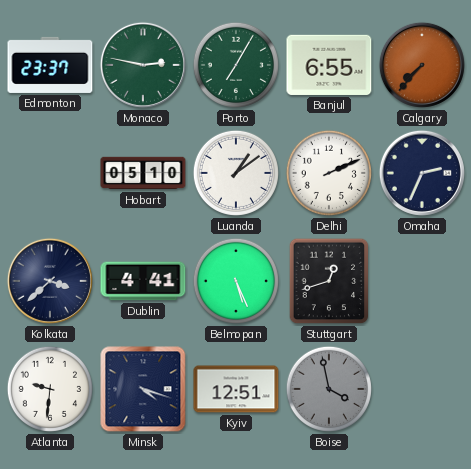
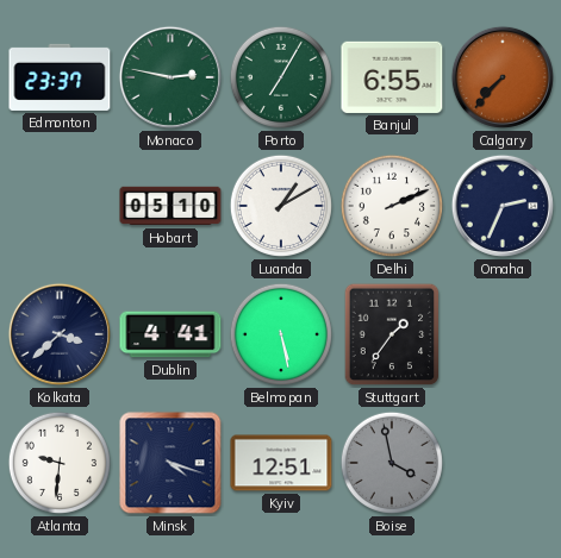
Luanda: 1:09 -> 1:10
Belmopan: 5:26 -> 5:28
Stuttgart: 12:42 -> 1:36
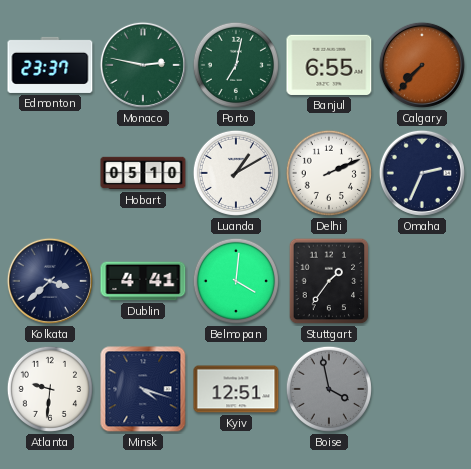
Porto: 7:05 -> 7:02
Belmopan: 5:28 -> 4:01
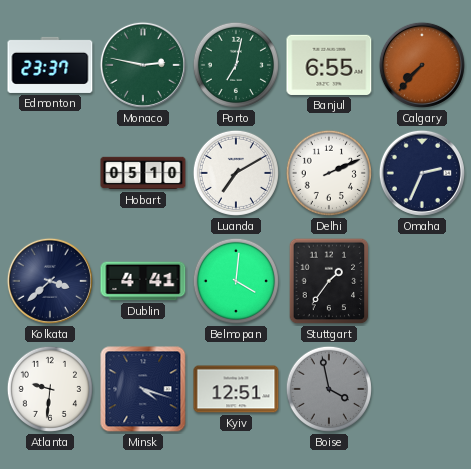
Luanda: 1:10 -> 7:10
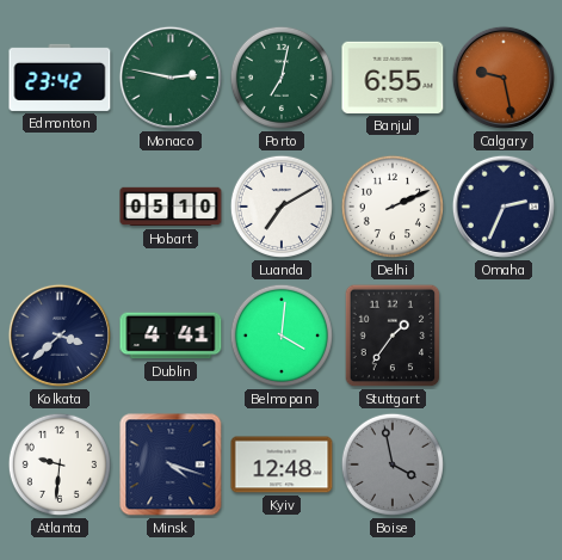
Edmonton: 23:37 -> 23:42
Calgary: 7:37 -> 9:28
Kyiv: 12:51 -> 12:48
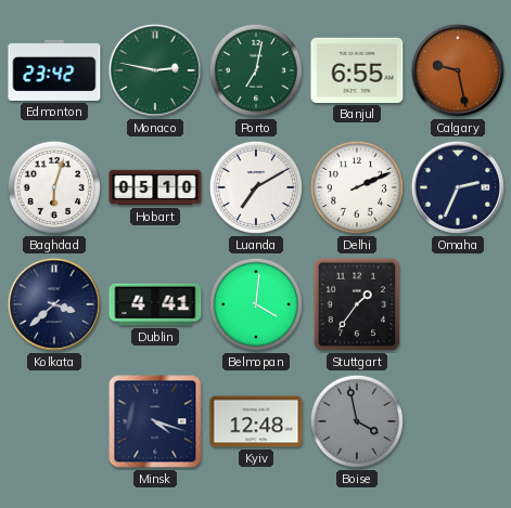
Baghdad: none -> 6:03
Atlanta: 9:31 -> none
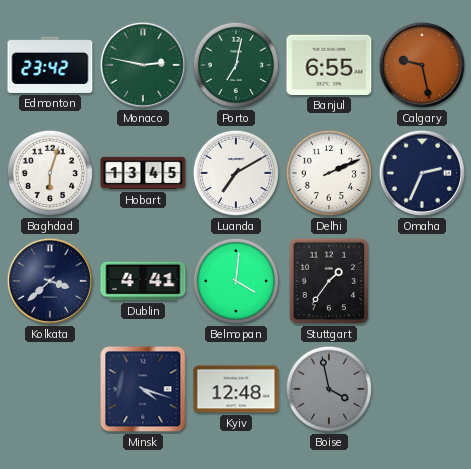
Hobart: 05:10 -> 13:45
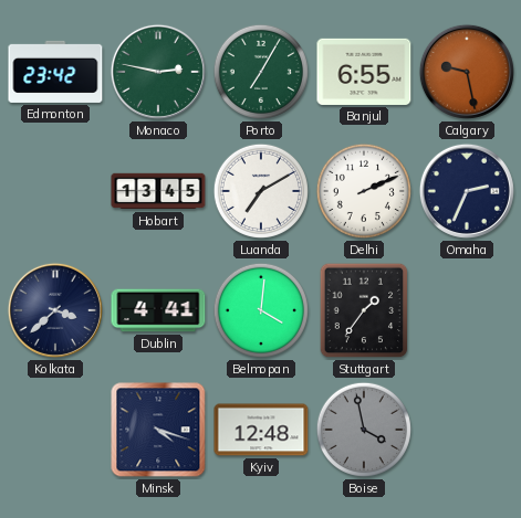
Porto: 7:02 -> 7:05
Baghdad: 6:03 -> none
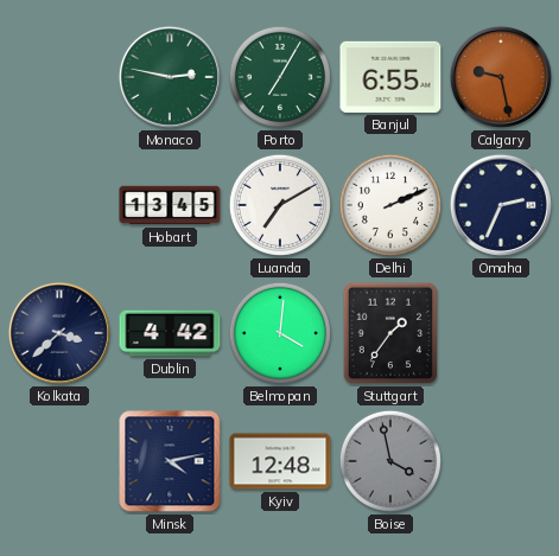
Edmonton: 23:42 -> none
Dublin: 4:41 -> 4:42
Minsk: 4:18 -> 4:13
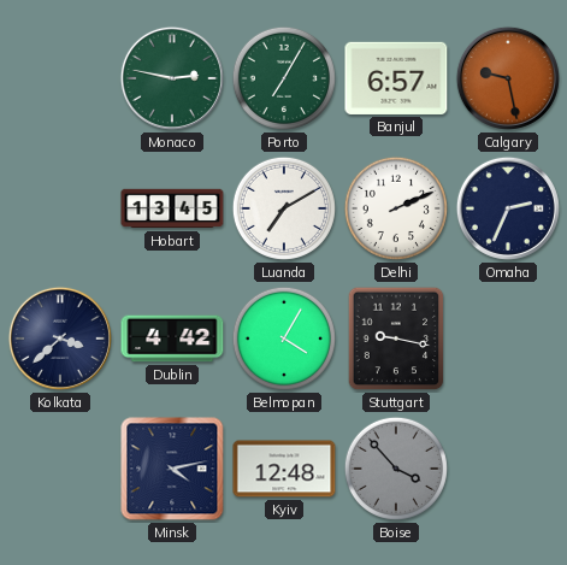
Banjul: 6:55 -> 6:57
Belmopan: 4:01 -> 4:05
Stuttgart: 1:36 -> 9:17
Boise: 3:58 -> 3:53
